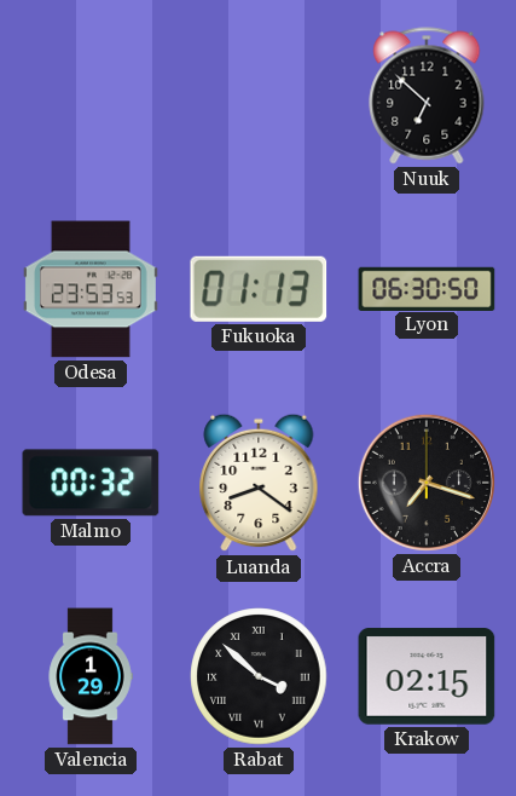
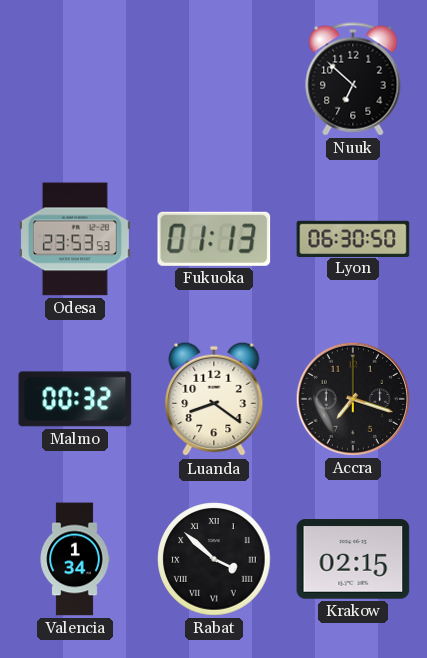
Valencia: 1:29 -> 1:34
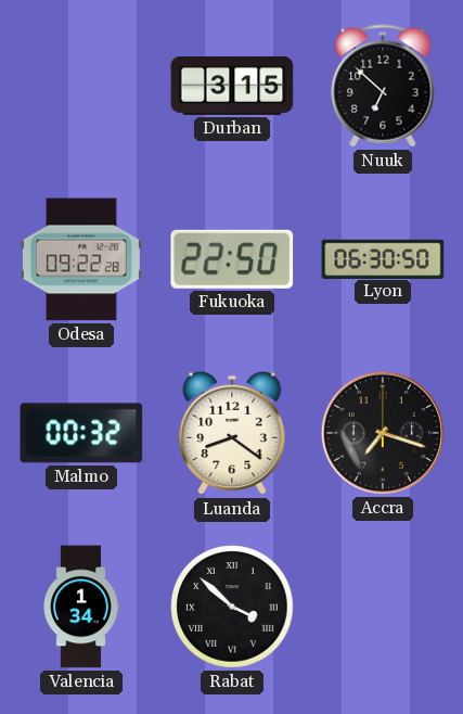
Durban: none -> 3:15
Odesa: 23:53 -> 09:22
Fukuoka: 01:13 -> 22:50
Krakow: 02:15 -> none
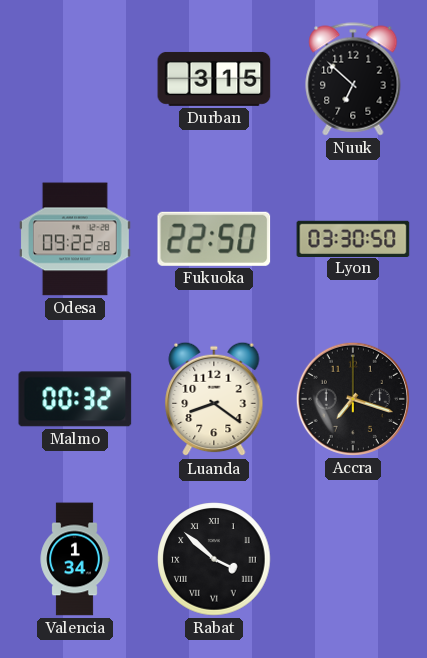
Lyon: 06:30 -> 03:30
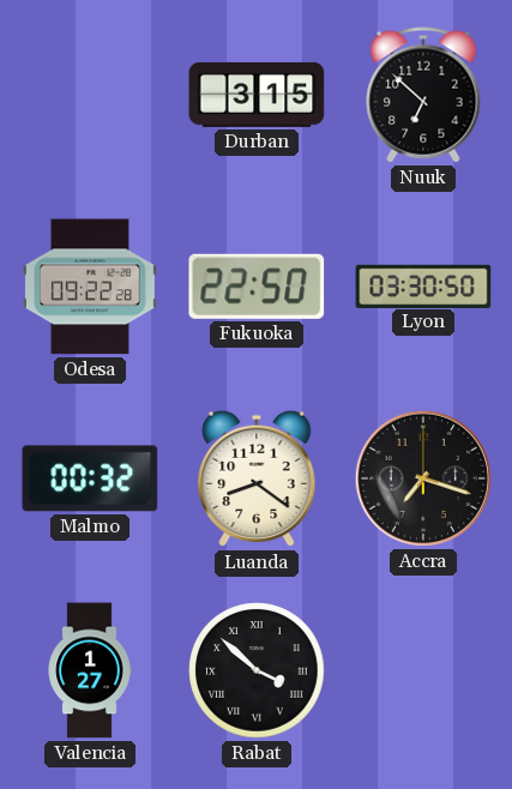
Valencia: 1:34 -> 1:27
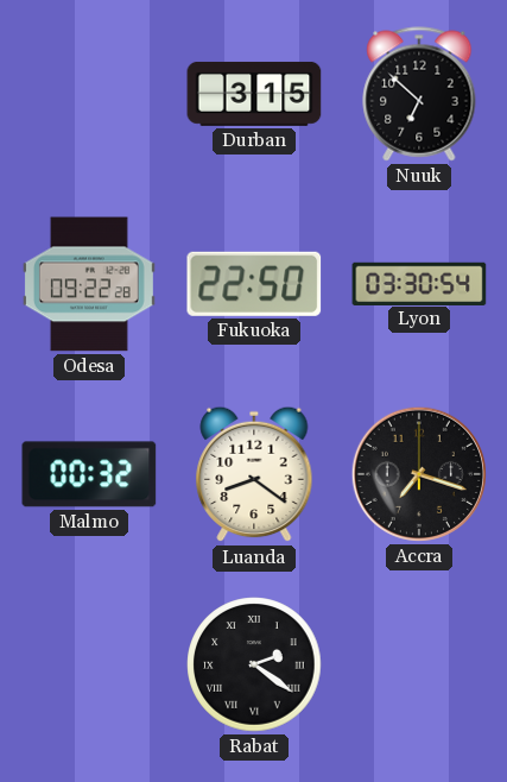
Lyon: 03:30:50 -> 03:30:54
Valencia: 1:27 -> none
Rabat: 3:52 -> 2:21
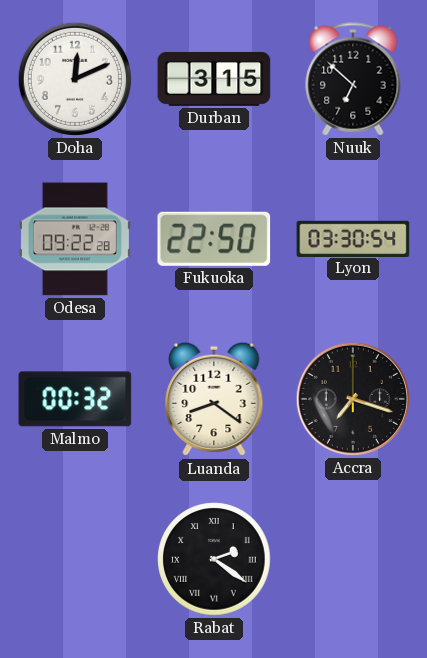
Doha: none -> 12:11
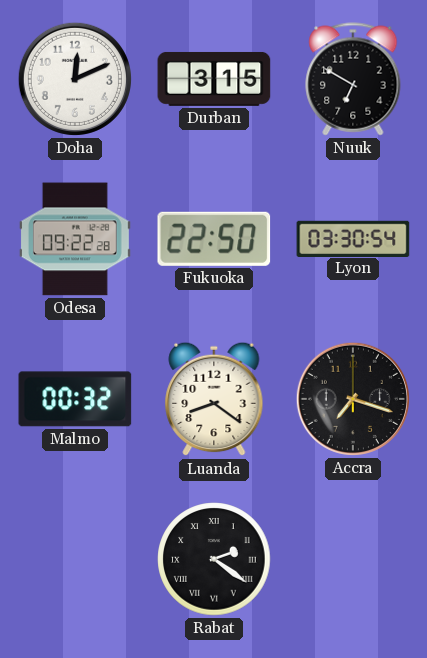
Nuuk: 6:52 -> 6:50
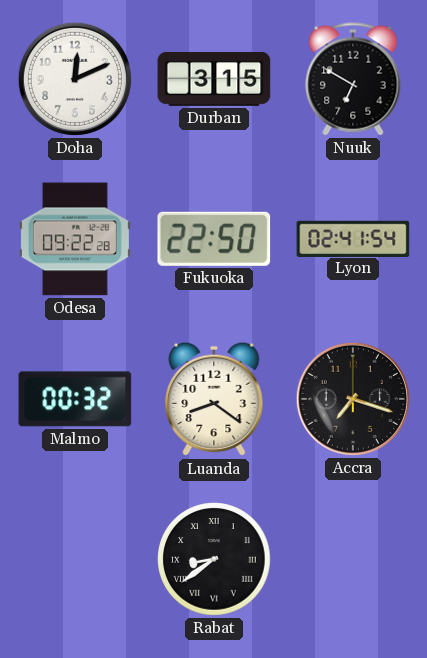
Lyon: 03:30 -> 02:41
Rabat: 2:21 -> 8:39
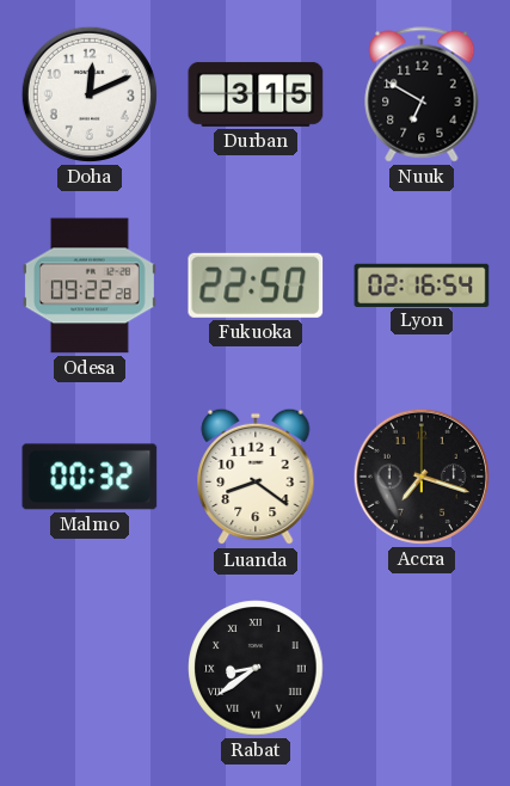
Lyon: 02:41 -> 02:16
